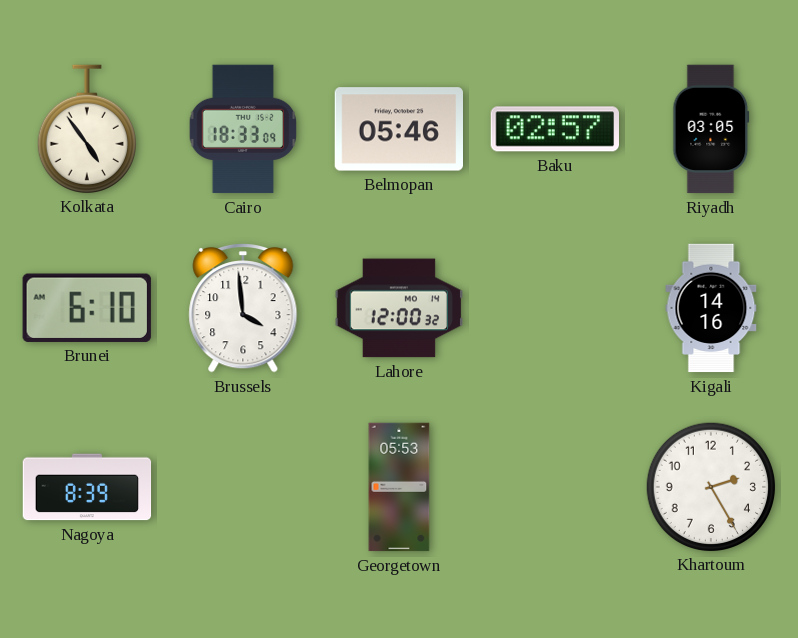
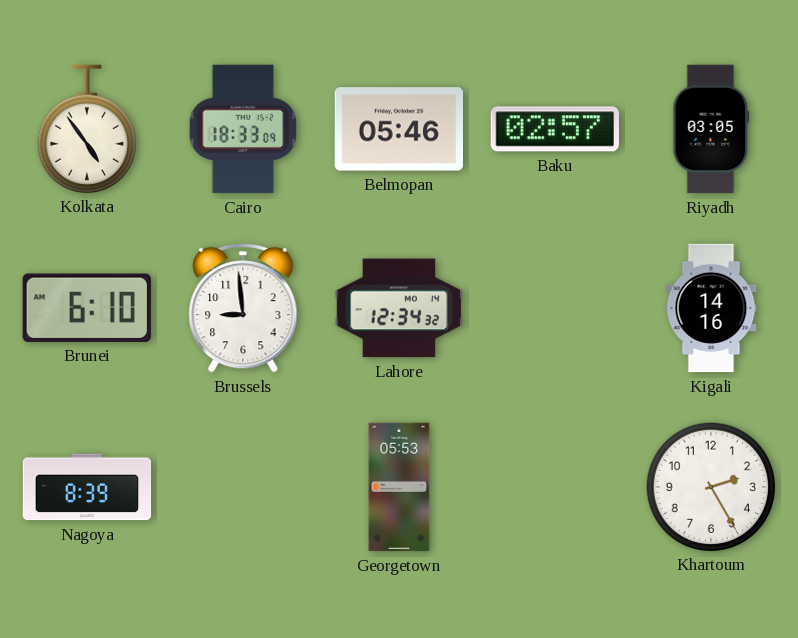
Brussels: 3:59 -> 8:59
Lahore: 12:00 -> 12:34
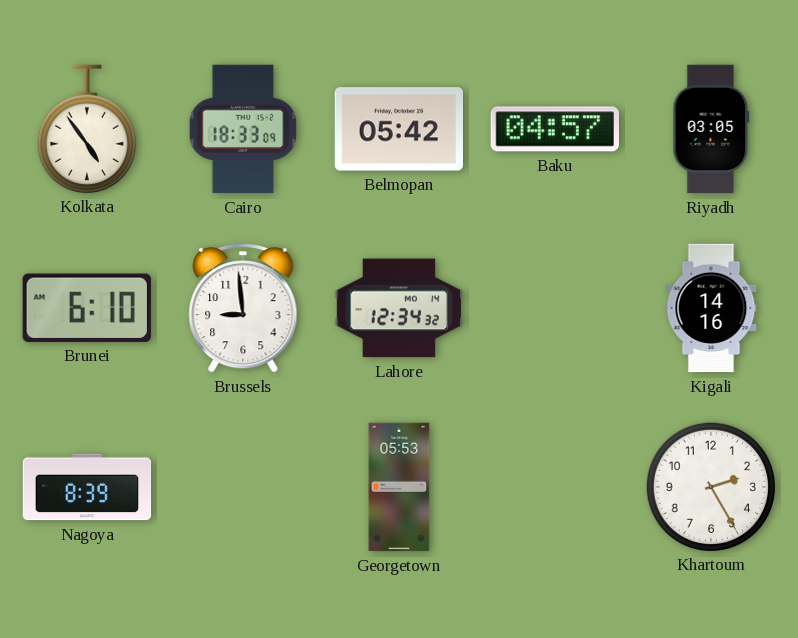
Belmopan: 05:46 -> 05:42
Baku: 02:57 -> 04:57
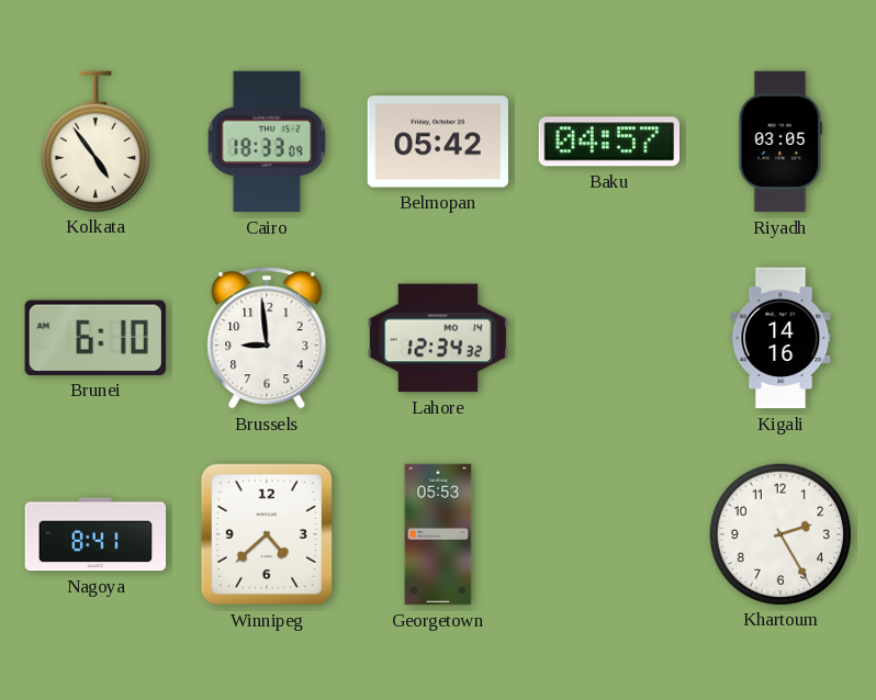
Nagoya: 8:39 -> 8:41
Winnipeg: none -> 4:38
